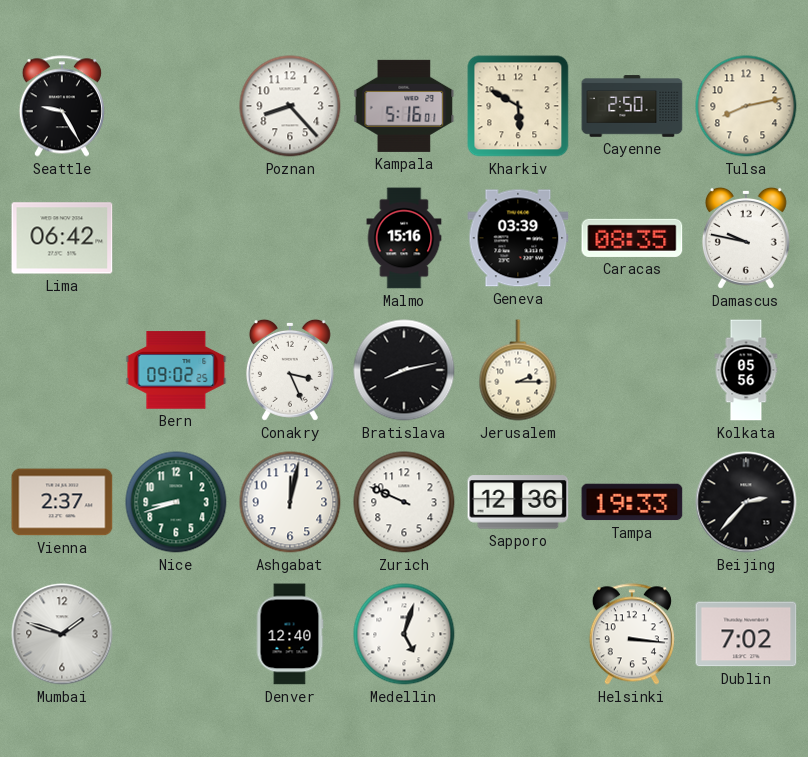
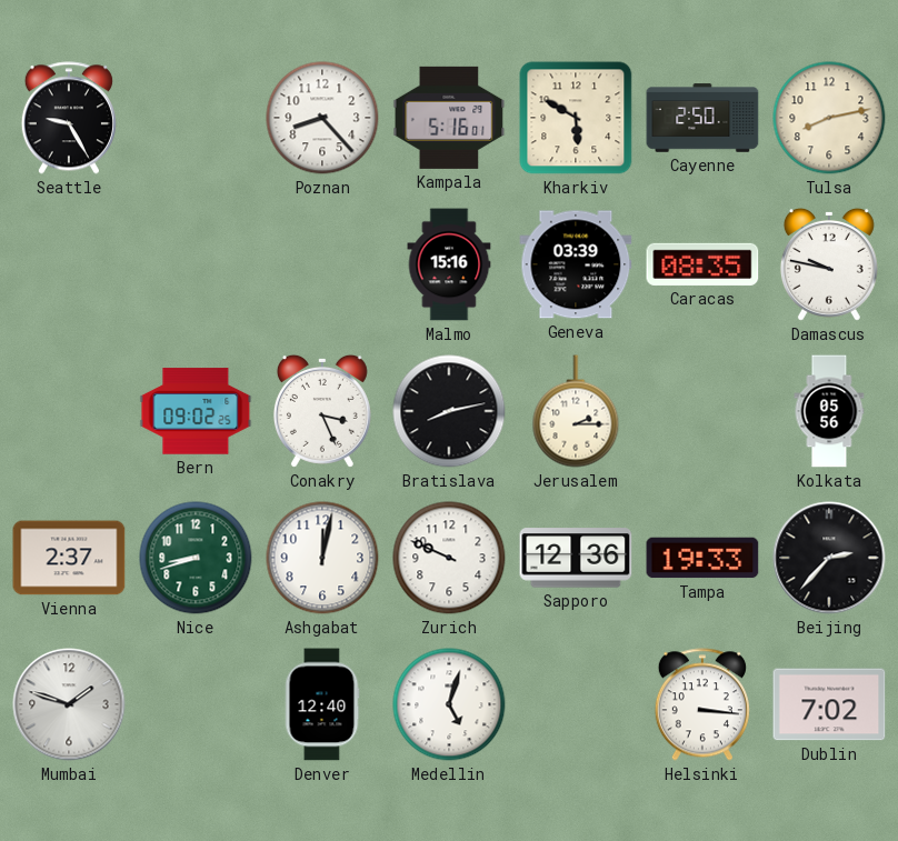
Lima: 06:42 -> none
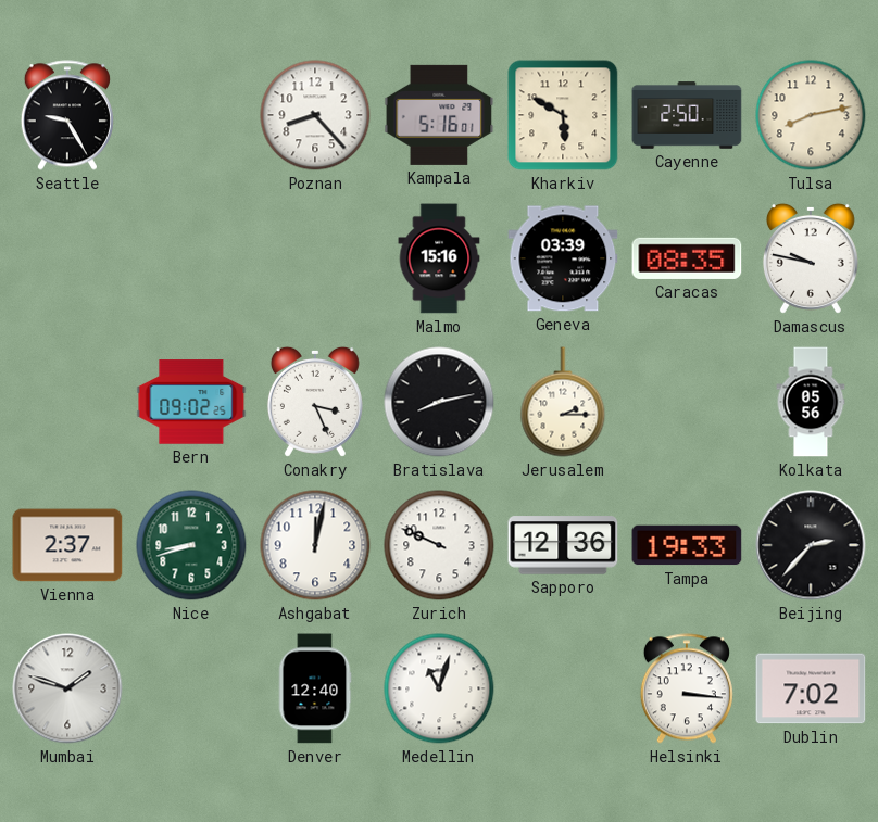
Medellin: 5:03 -> 11:03
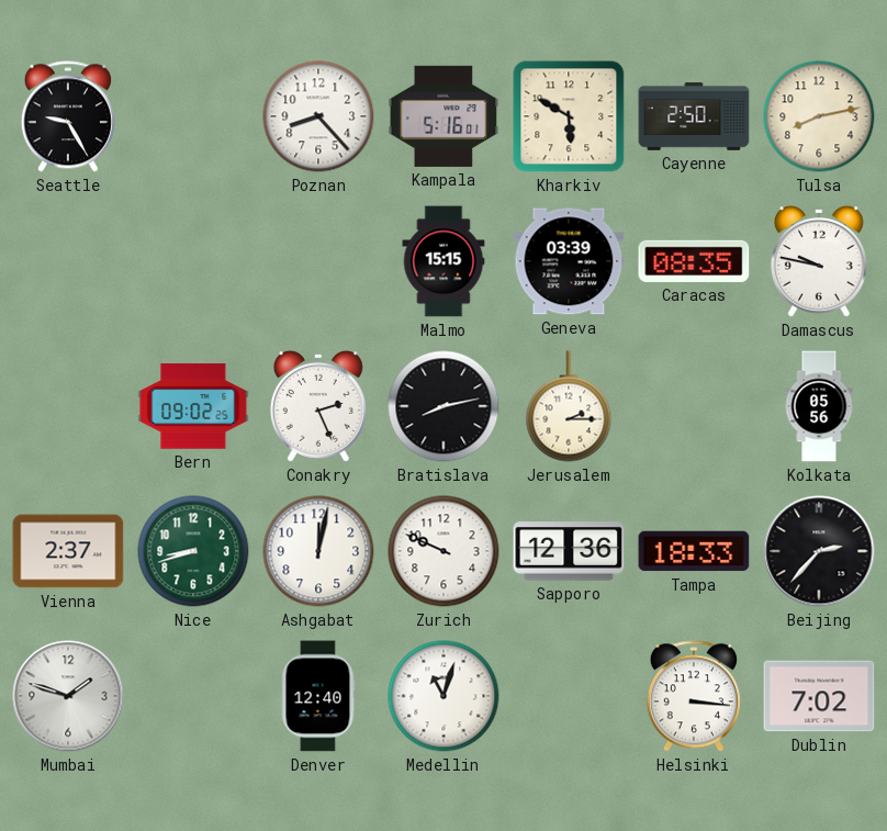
Malmo: 15:16 -> 15:15
Conakry: 3:26 -> 2:26
Tampa: 19:33 -> 18:33
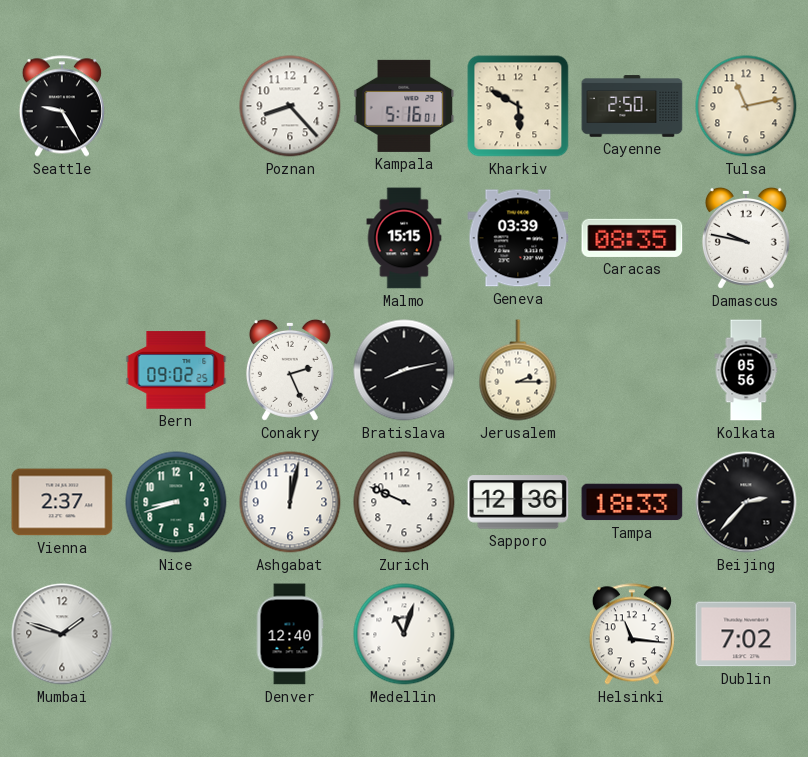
Tulsa: 8:13 -> 11:13
Helsinki: 3:16 -> 11:16
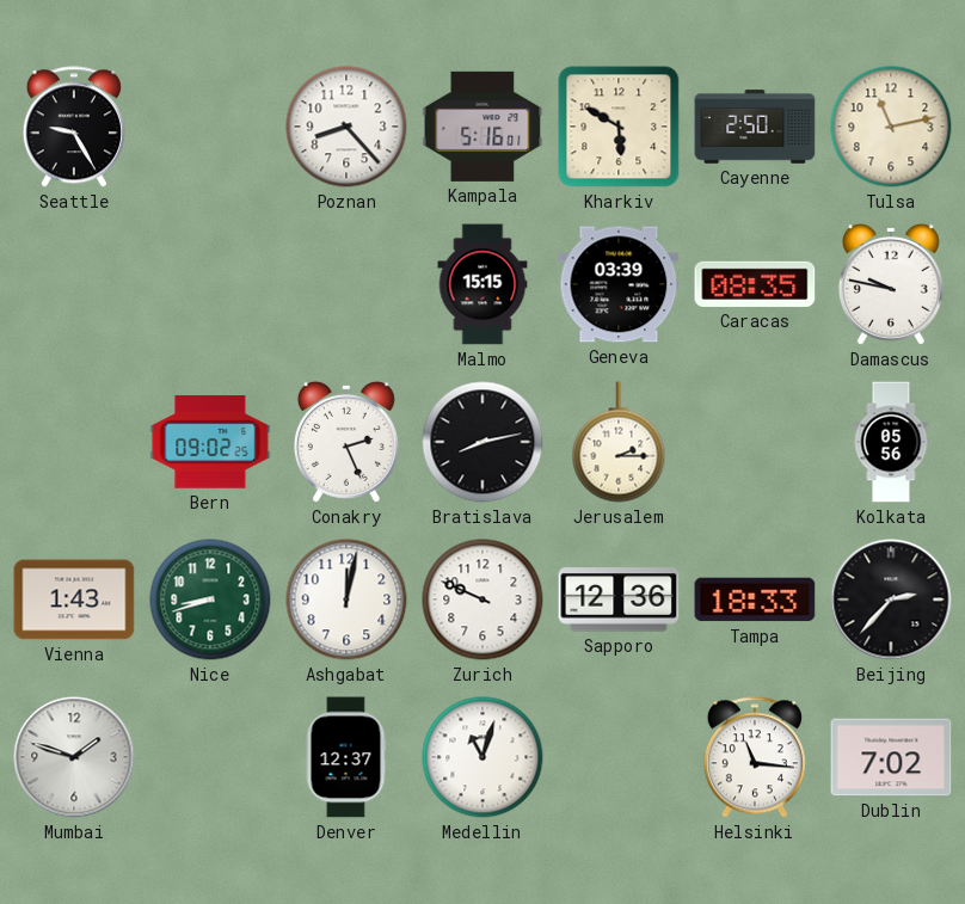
Vienna: 2:37 -> 1:43
Denver: 12:40 -> 12:37
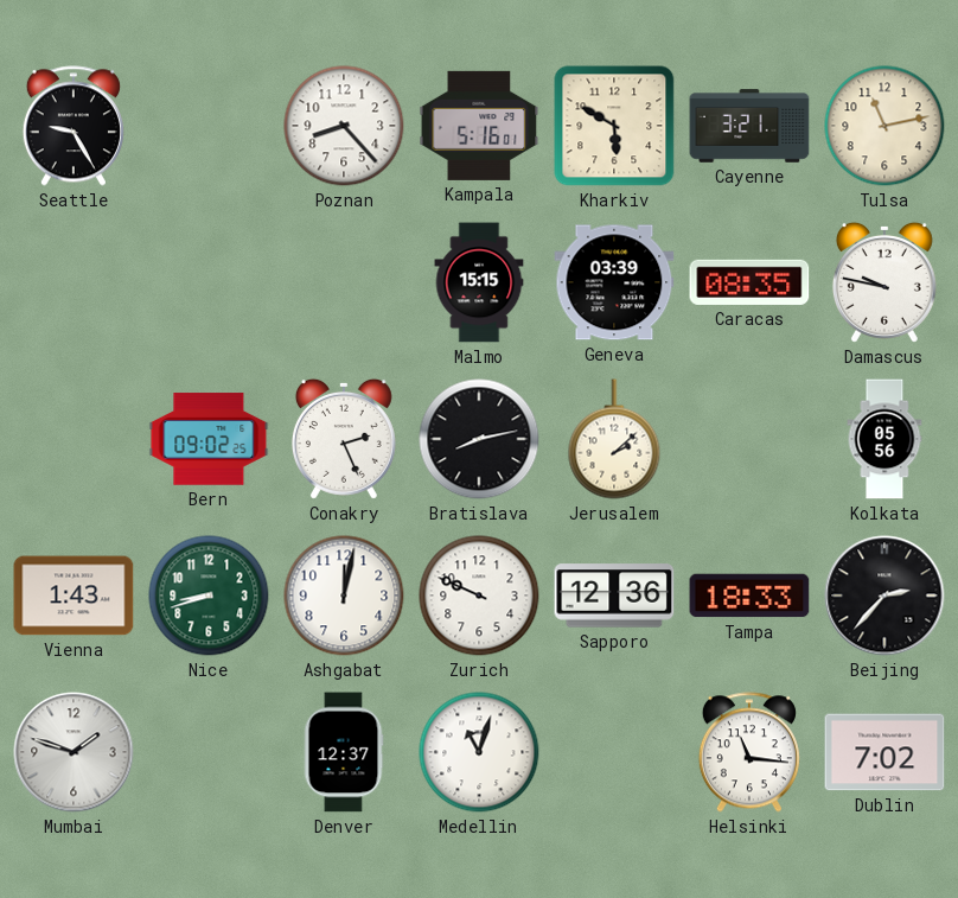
Cayenne: 2:50 -> 3:21
Jerusalem: 2:15 -> 2:08
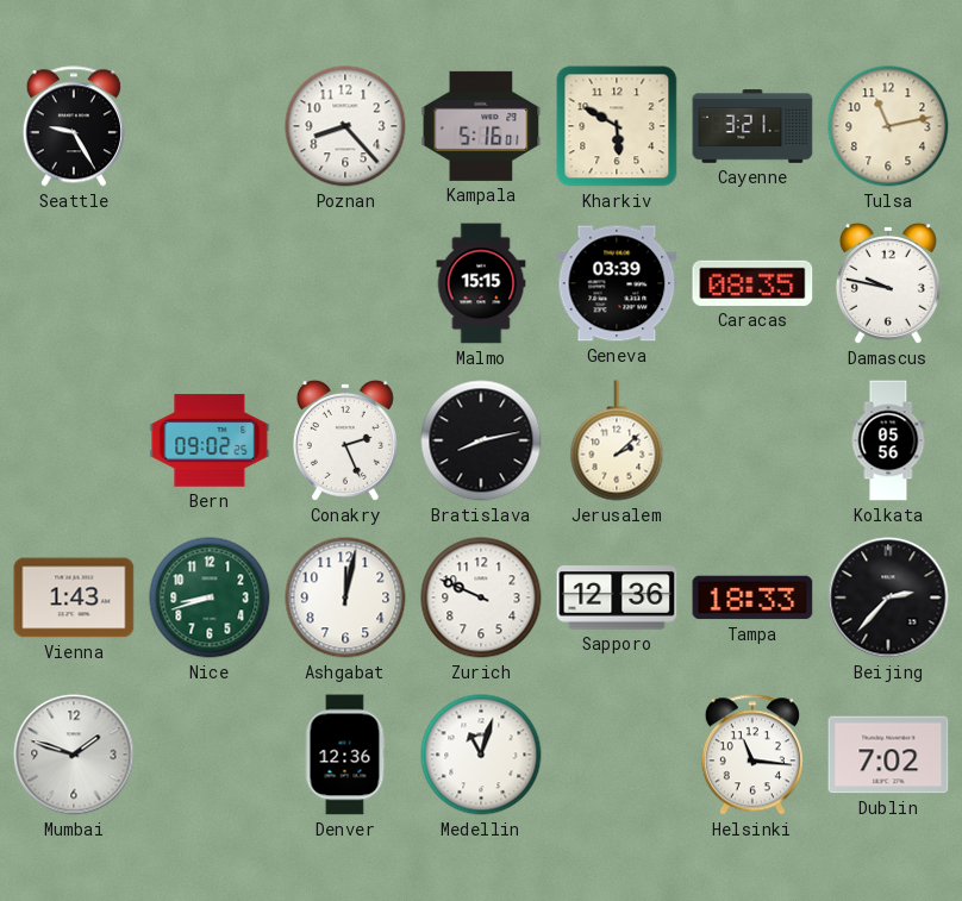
Denver: 12:37 -> 12:36
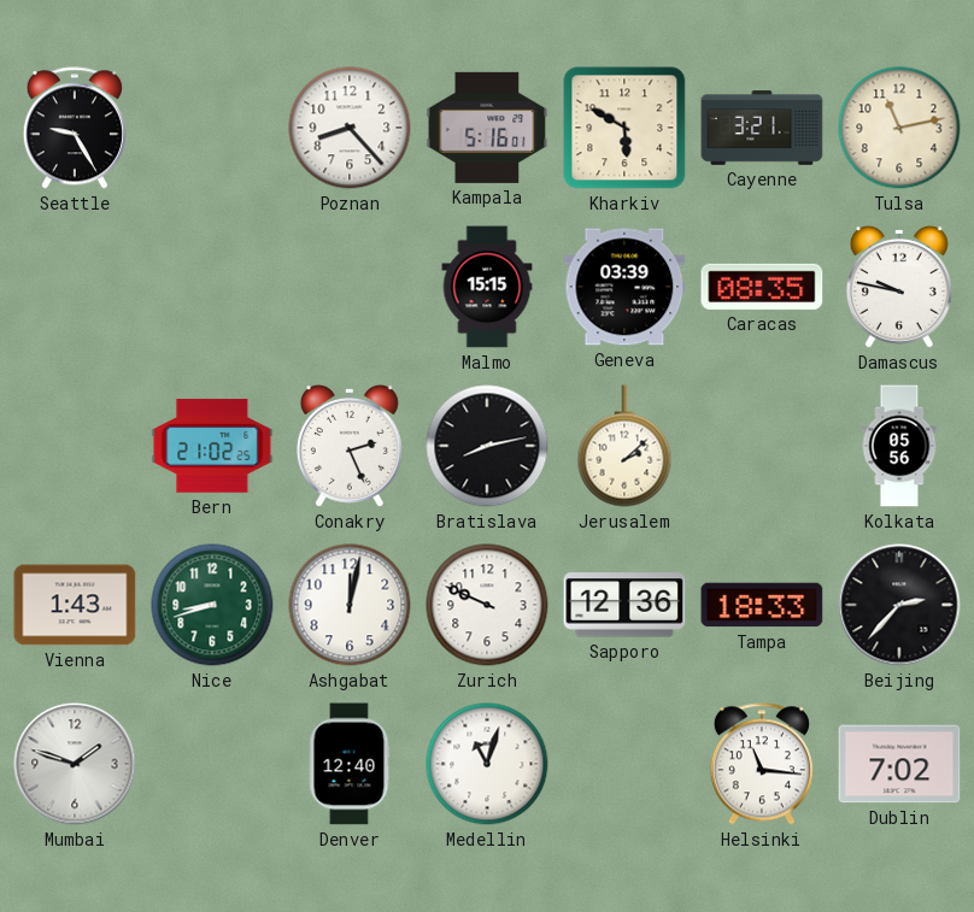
Bern: 09:02 -> 21:02
Denver: 12:36 -> 12:40
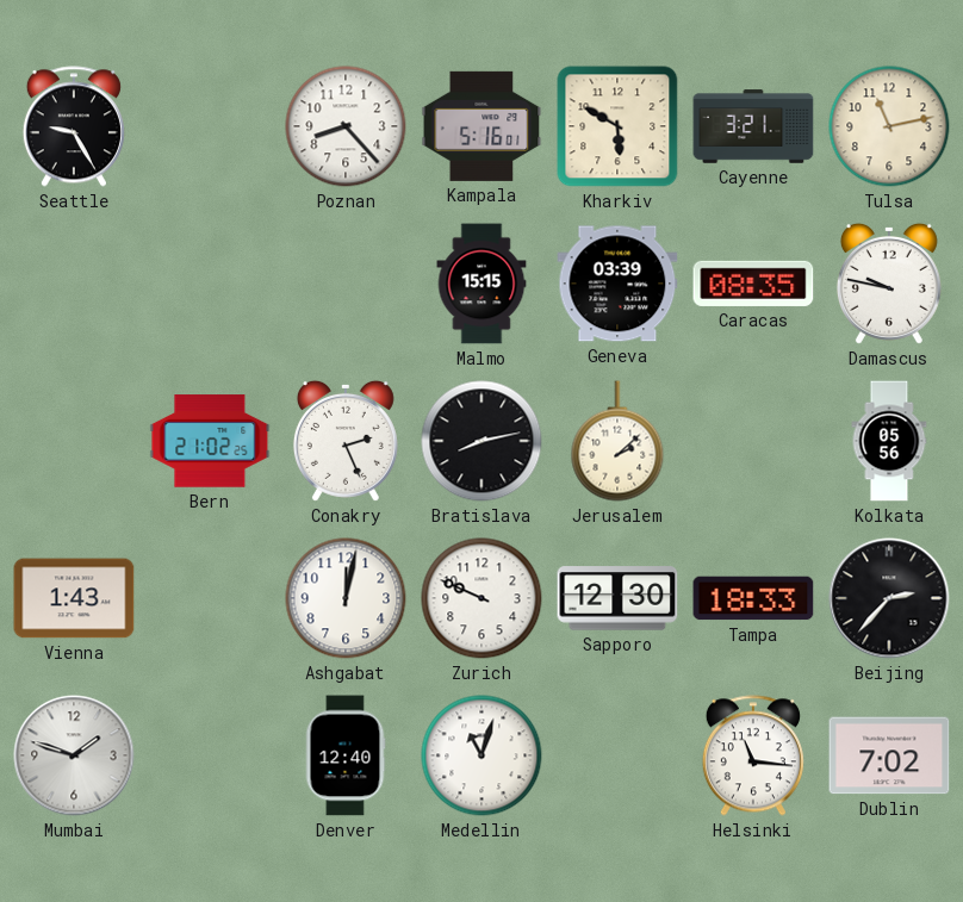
Nice: 8:42 -> none
Sapporo: 12:36 -> 12:30
